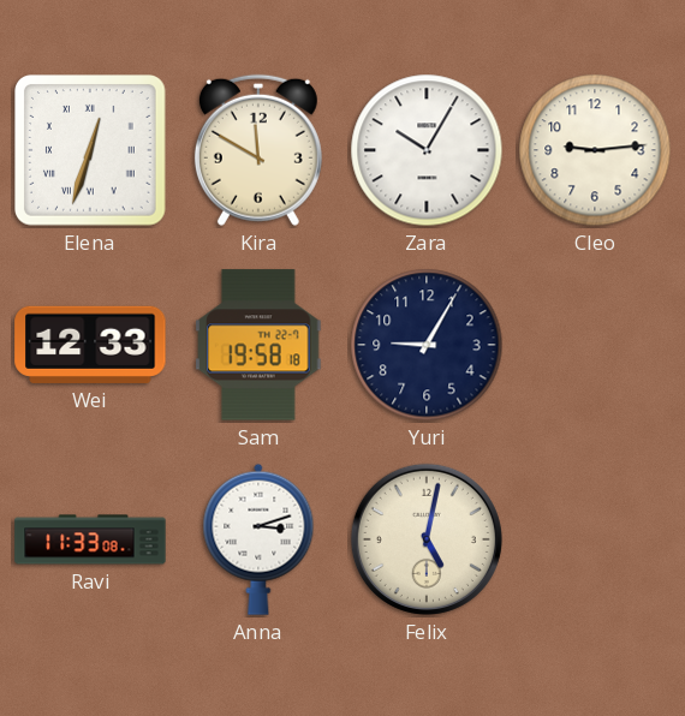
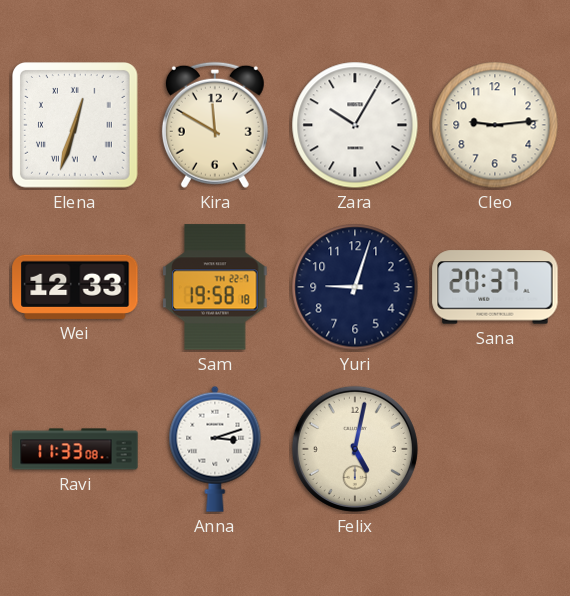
Yuri: 9:05 -> 9:03
Sana: none -> 20:37
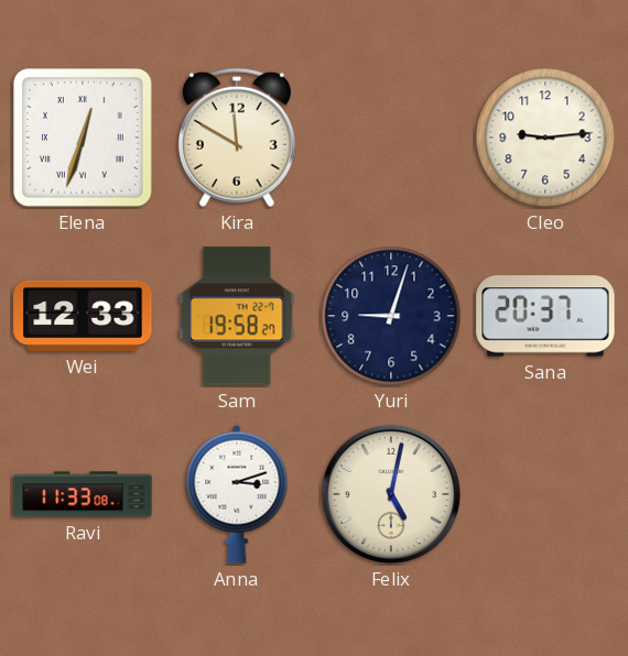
Zara: 10:05 -> none
Sam: 19:58:18 -> 19:58:27
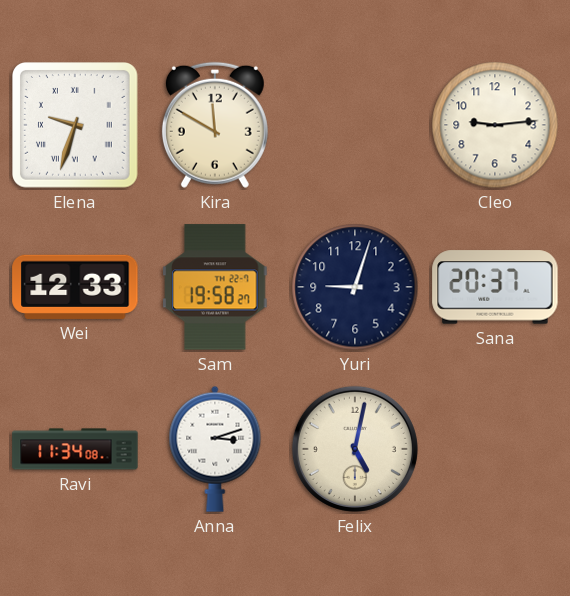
Elena: 12:33 -> 9:33
Ravi: 11:33 -> 11:34
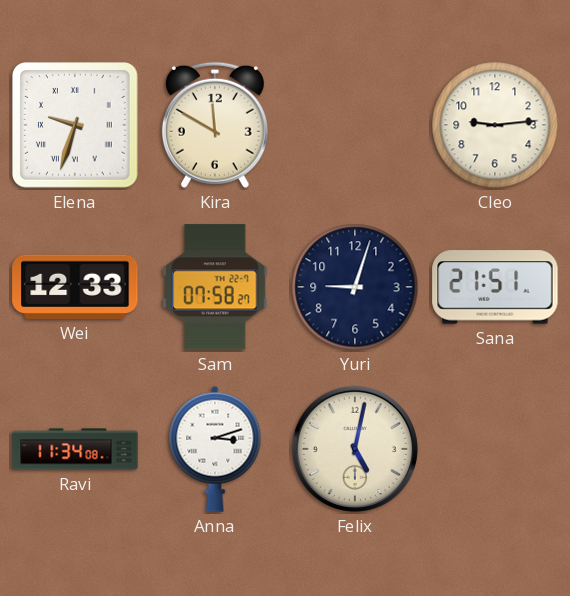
Sam: 19:58 -> 07:58
Sana: 20:37 -> 21:51
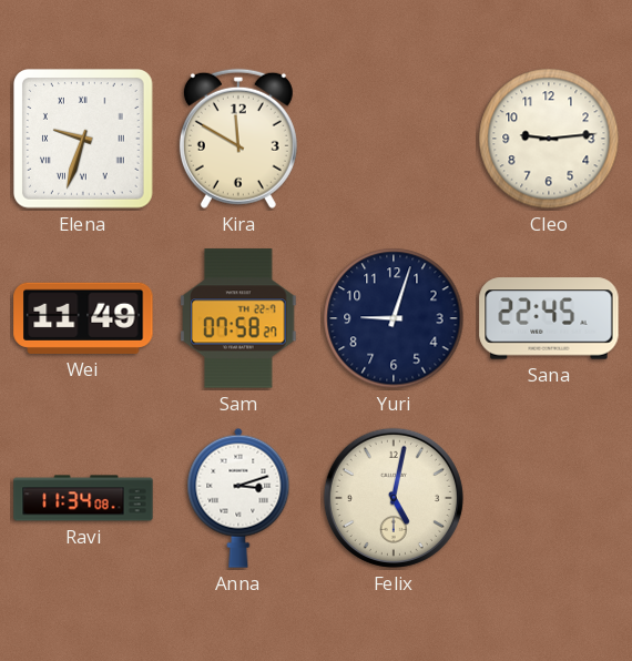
Wei: 12:33 -> 11:49
Sana: 21:51 -> 22:45
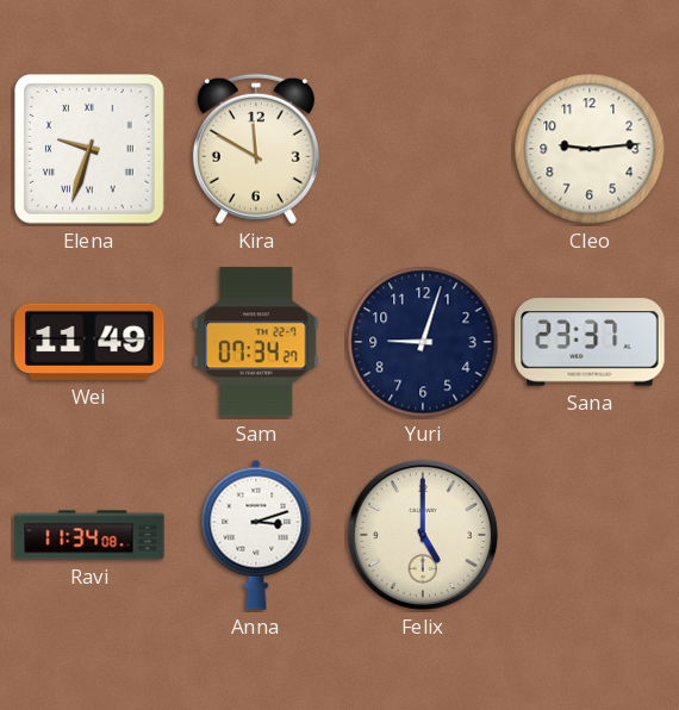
Sam: 07:58 -> 07:34
Sana: 22:45 -> 23:37
Felix: 5:02 -> 5:00
